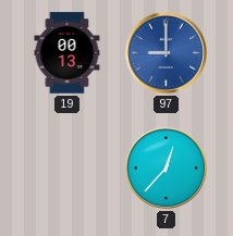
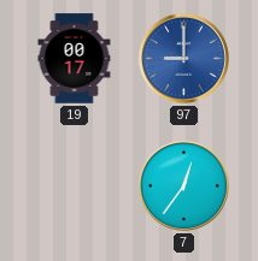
19: 00:13 -> 00:17
7: 12:37 -> 12:36
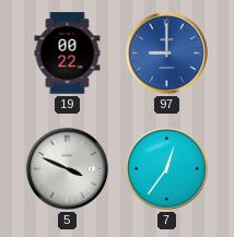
19: 00:17 -> 00:22
5: none -> 3:49
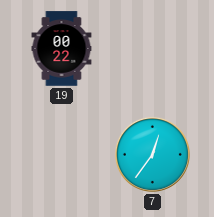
97: 9:00 -> none
5: 3:49 -> none
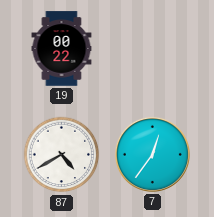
87: none -> 4:40
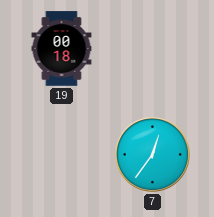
19: 00:22 -> 00:18
87: 4:40 -> none
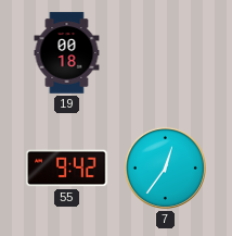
55: none -> 9:42
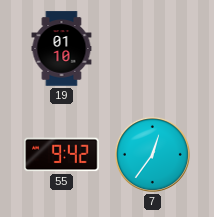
19: 00:18 -> 01:10
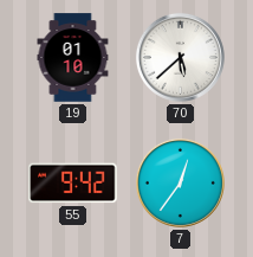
70: none -> 5:38
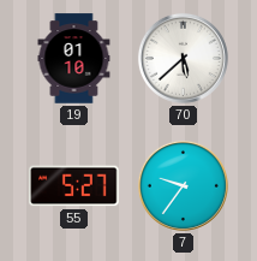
55: 9:42 -> 5:27
7: 12:36 -> 9:36
